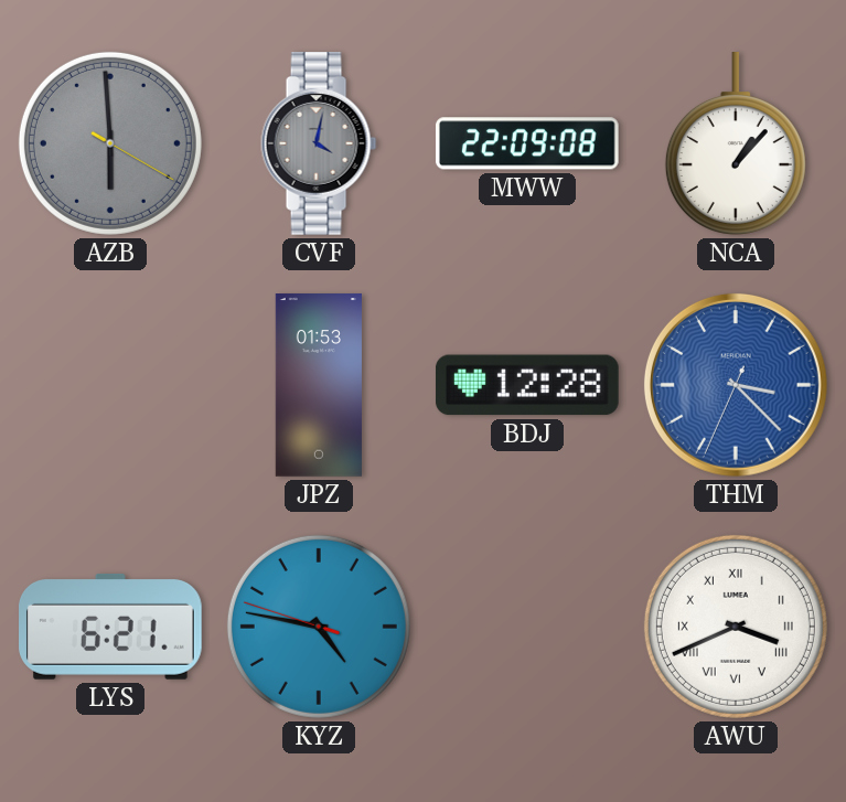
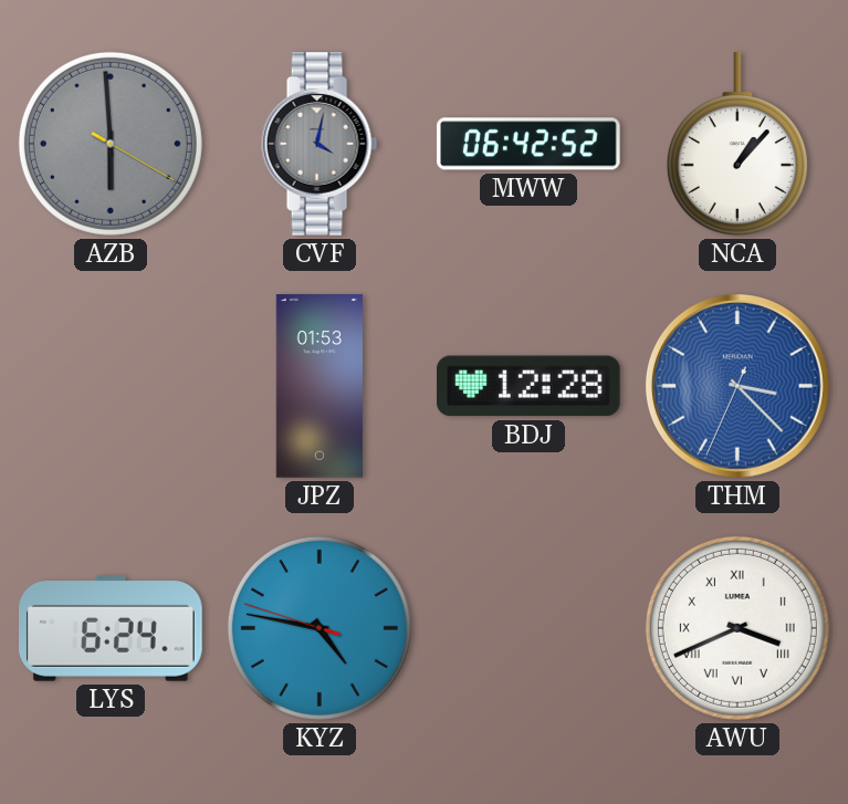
MWW: 22:09 -> 06:42
LYS: 6:21 -> 6:24
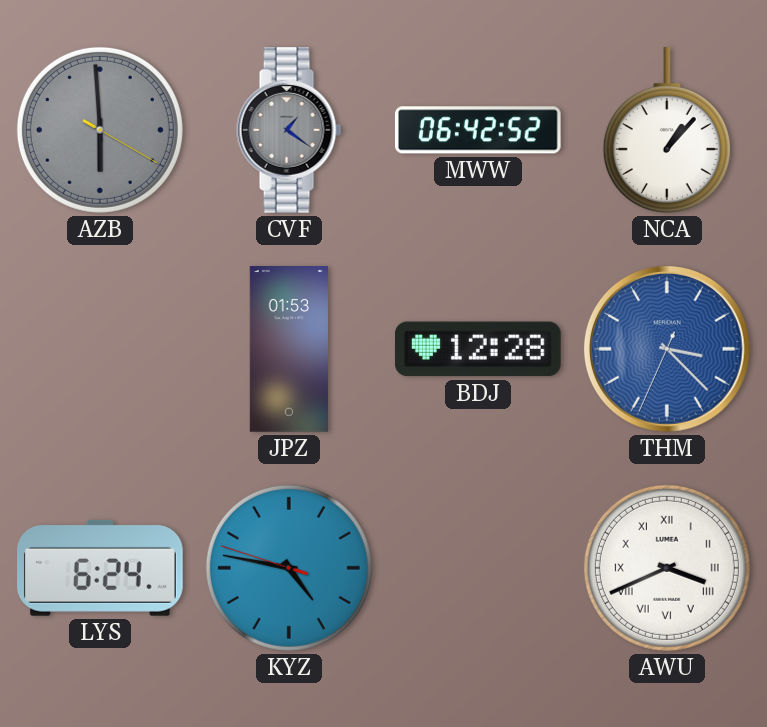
CVF: 4:02 -> 1:21
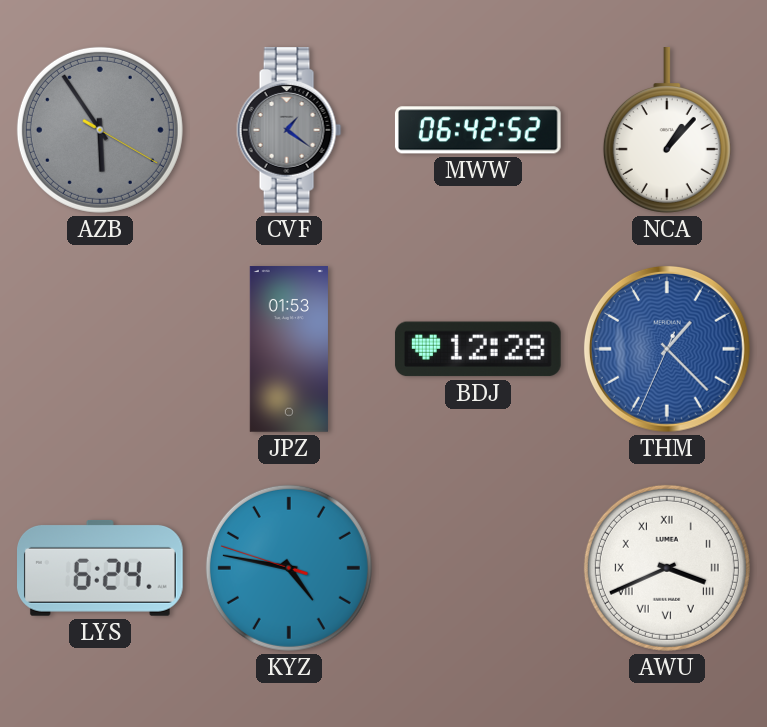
AZB: 5:59 -> 5:54
THM: 3:22 -> 1:22
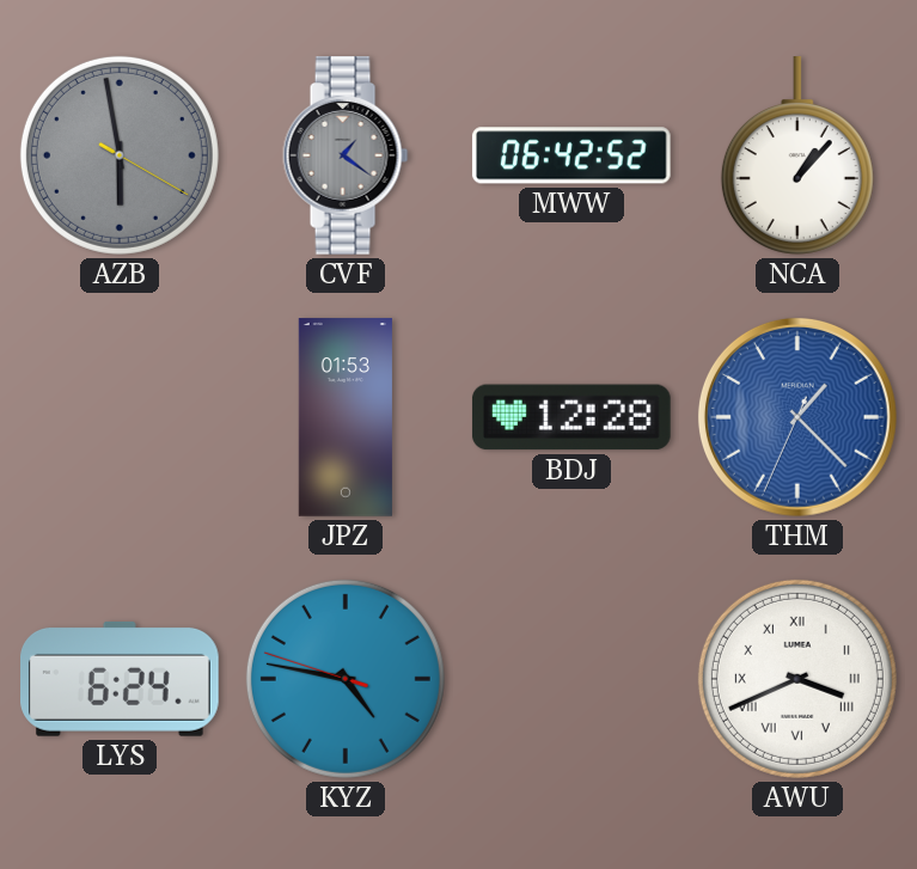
AZB: 5:54 -> 5:58
